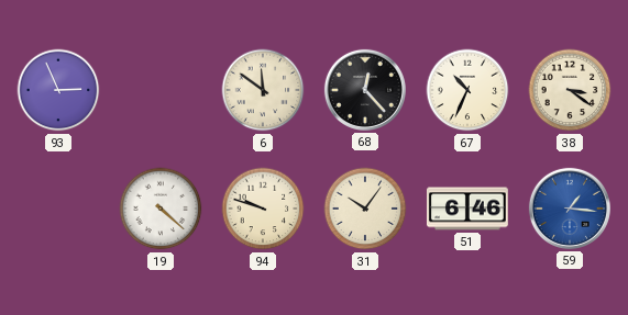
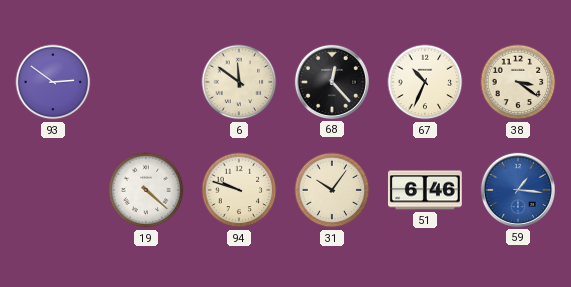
93: 2:56 -> 2:51
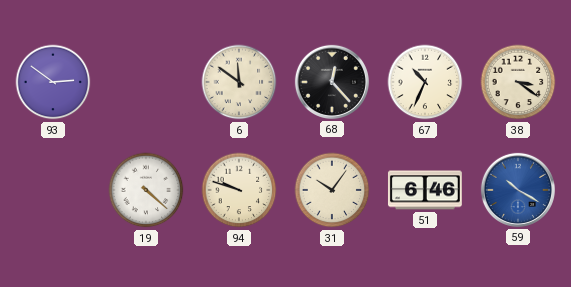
59: 1:16 -> 10:20
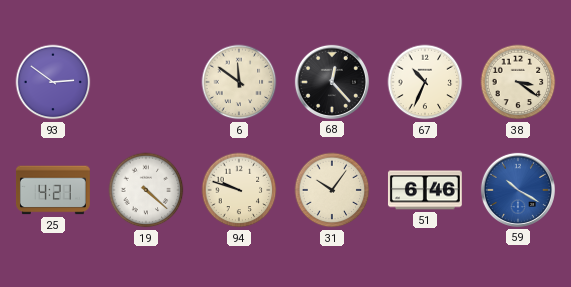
25: none -> 4:21
